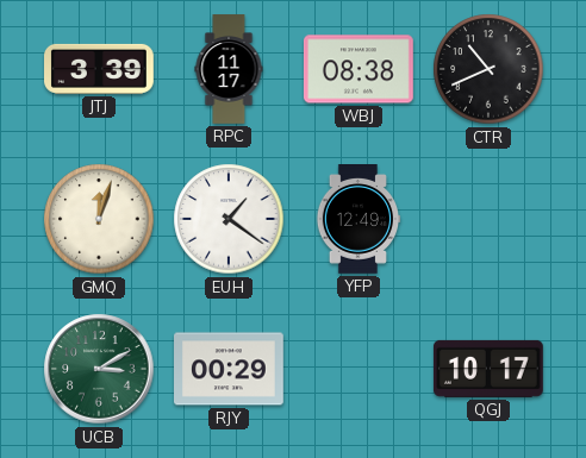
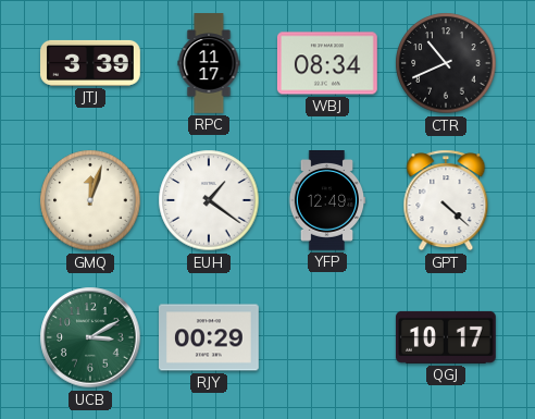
WBJ: 08:38 -> 08:34
GPT: none -> 4:22
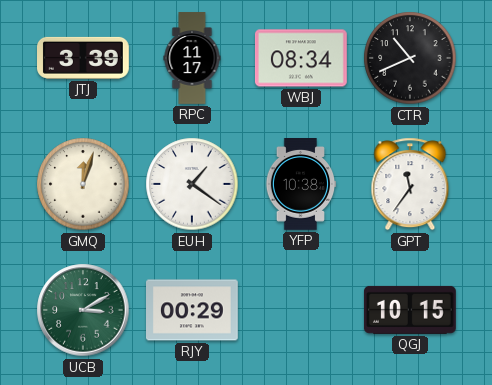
YFP: 12:49 -> 10:38
GPT: 4:22 -> 11:36
QGJ: 10:17 -> 10:15
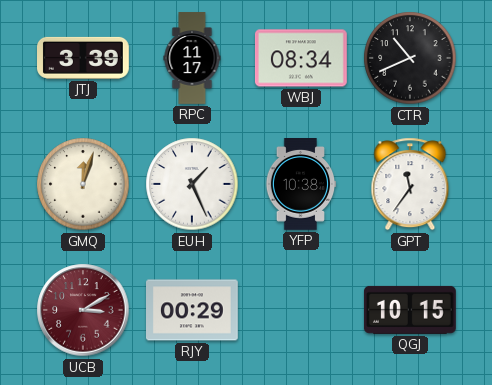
EUH: 1:21 -> 1:26
UCB dial: green -> burgundy
